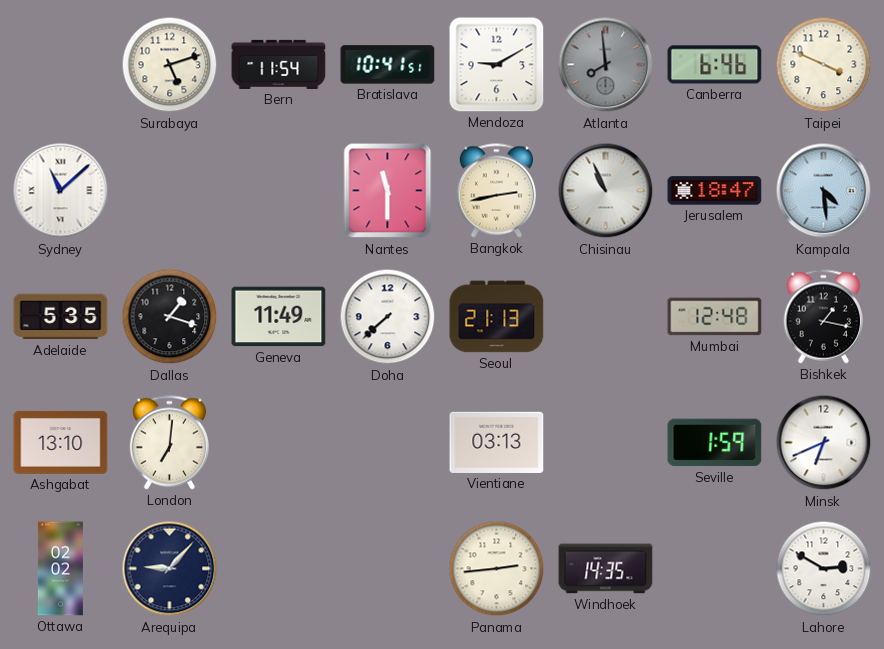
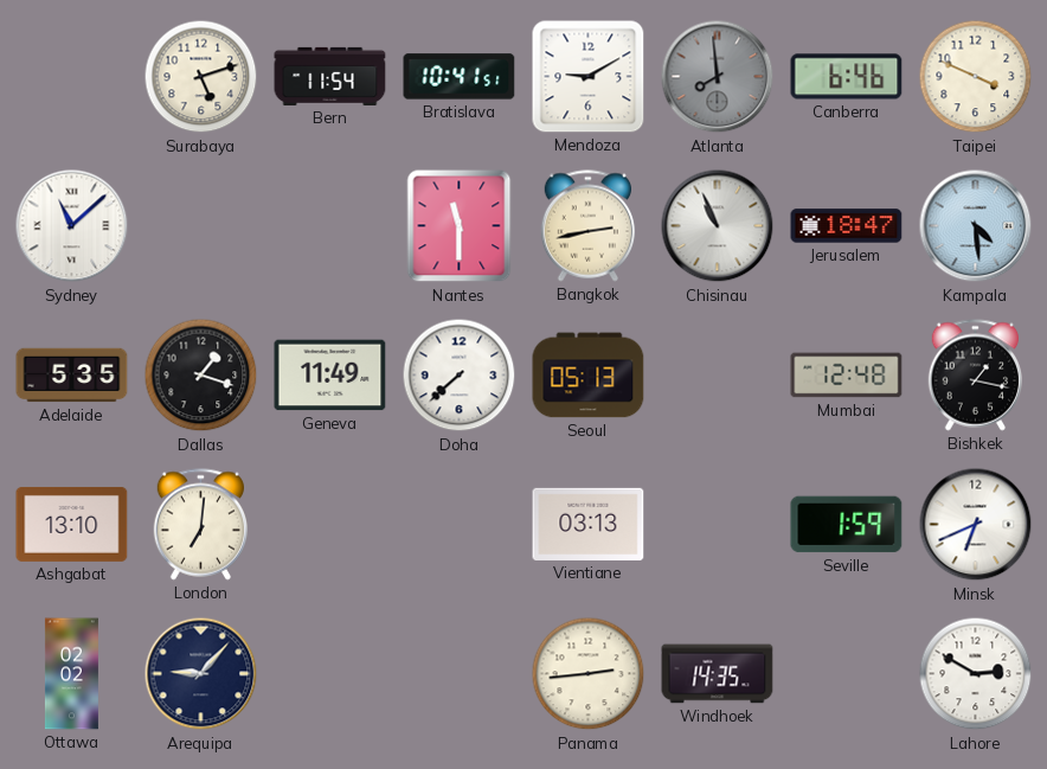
Seoul: 21:13 -> 05:13
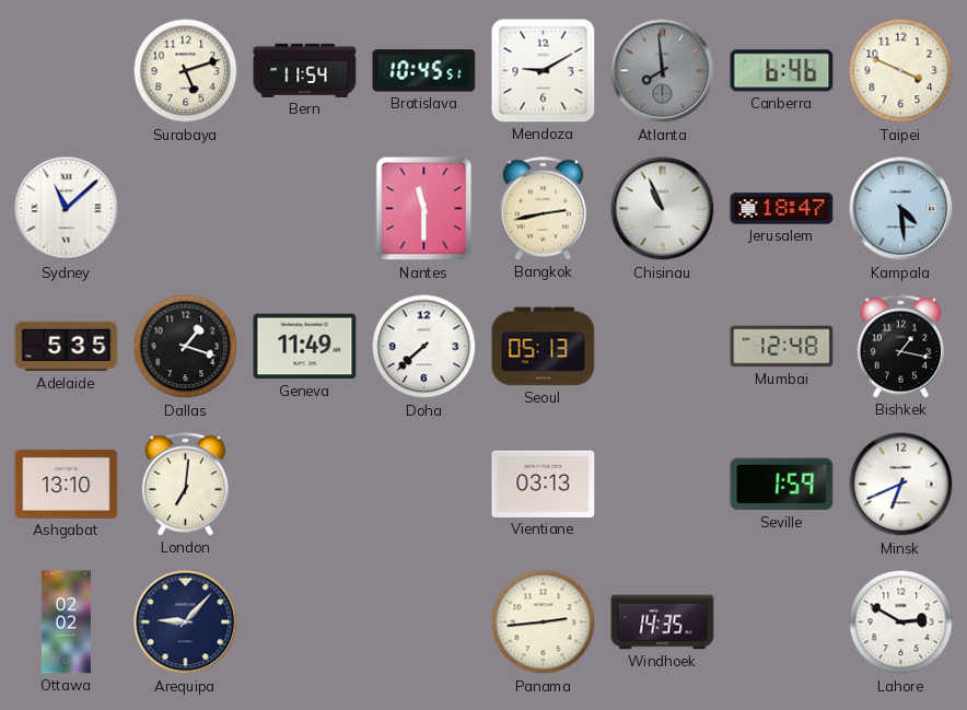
Bratislava: 10:41 -> 10:45
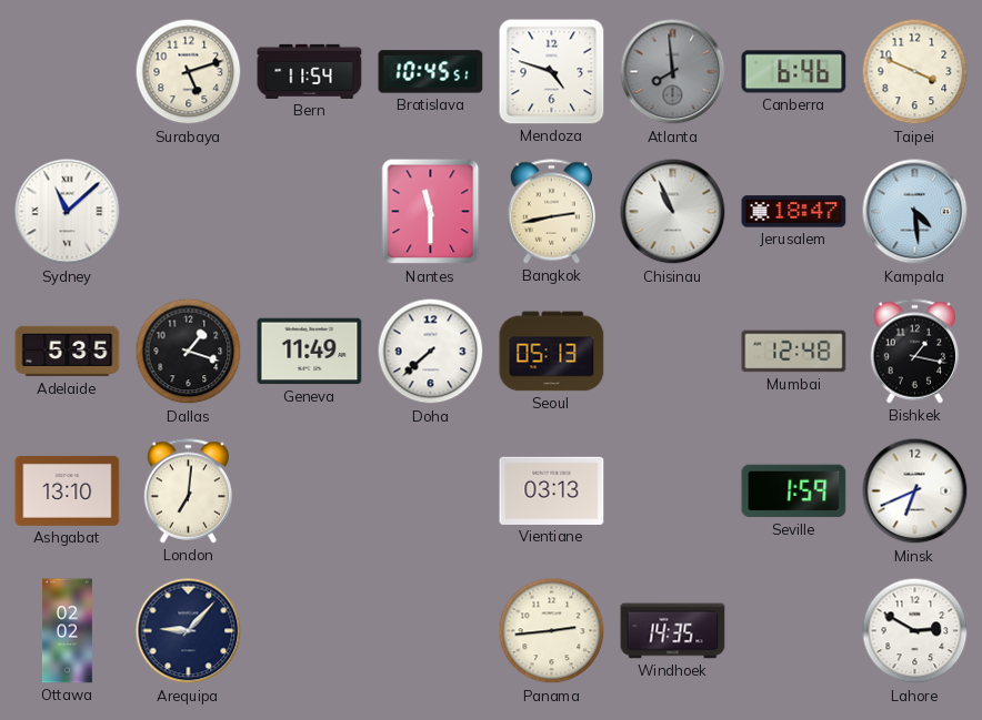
Mendoza: 9:10 -> 4:48
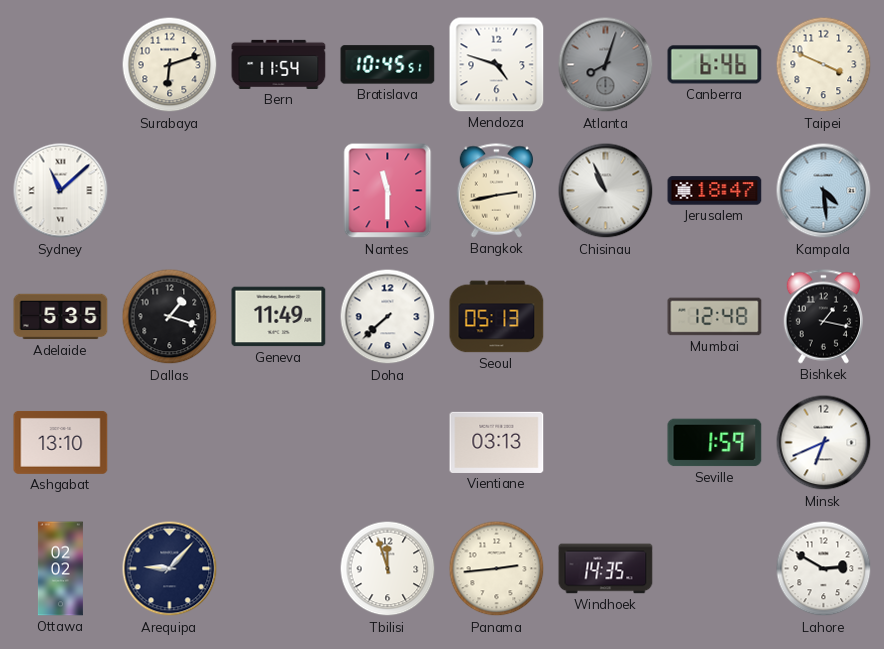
Surabaya: 5:12 -> 6:12
Atlanta: 7:59 -> 8:03
London: 7:01 -> none
Tbilisi: none -> 11:57
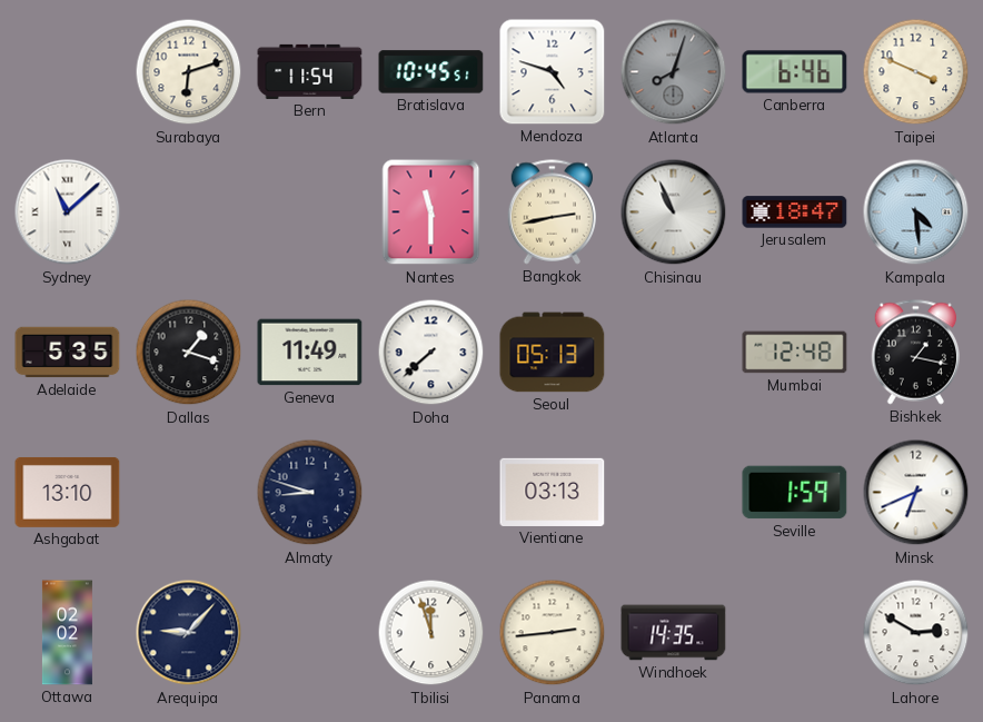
Almaty: none -> 8:48
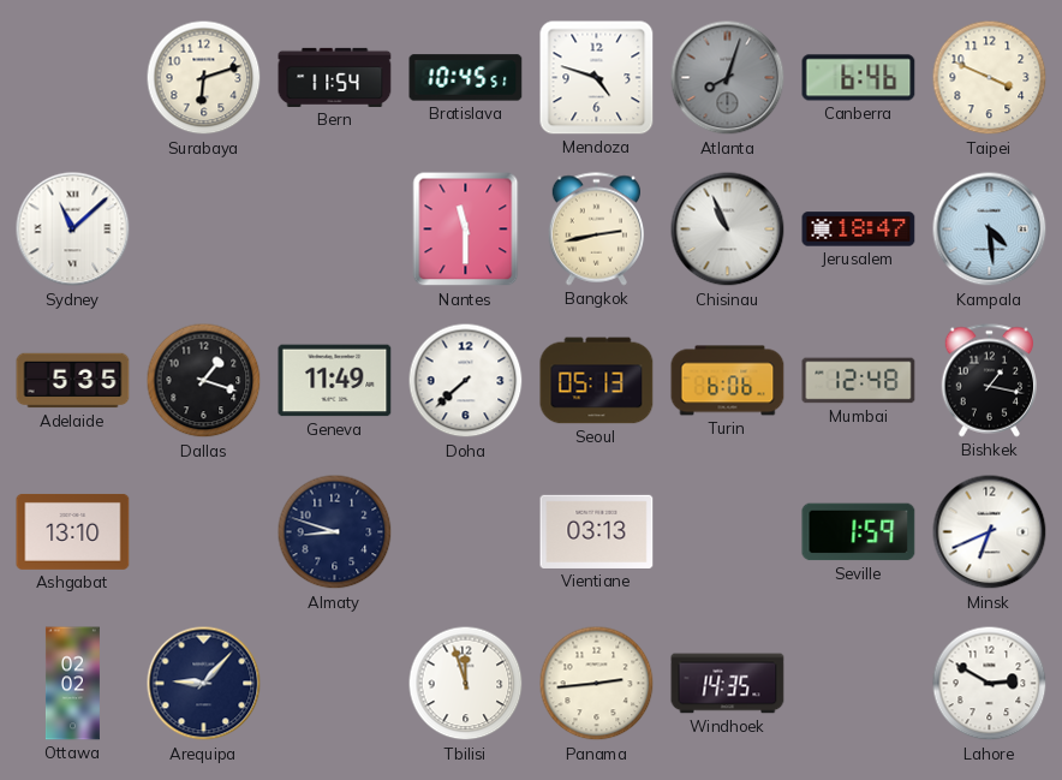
Turin: none -> 6:06
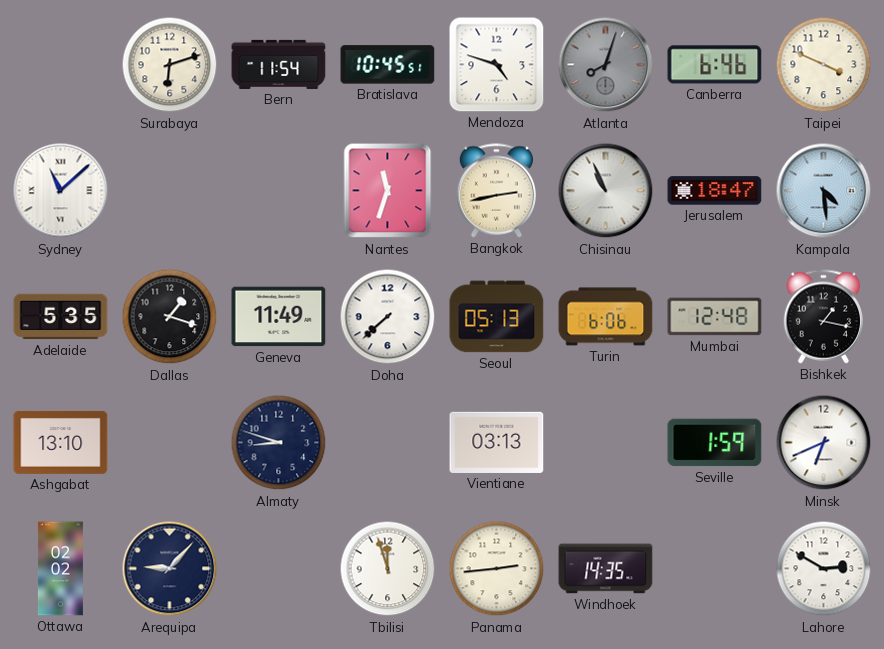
Nantes: 11:30 -> 11:33
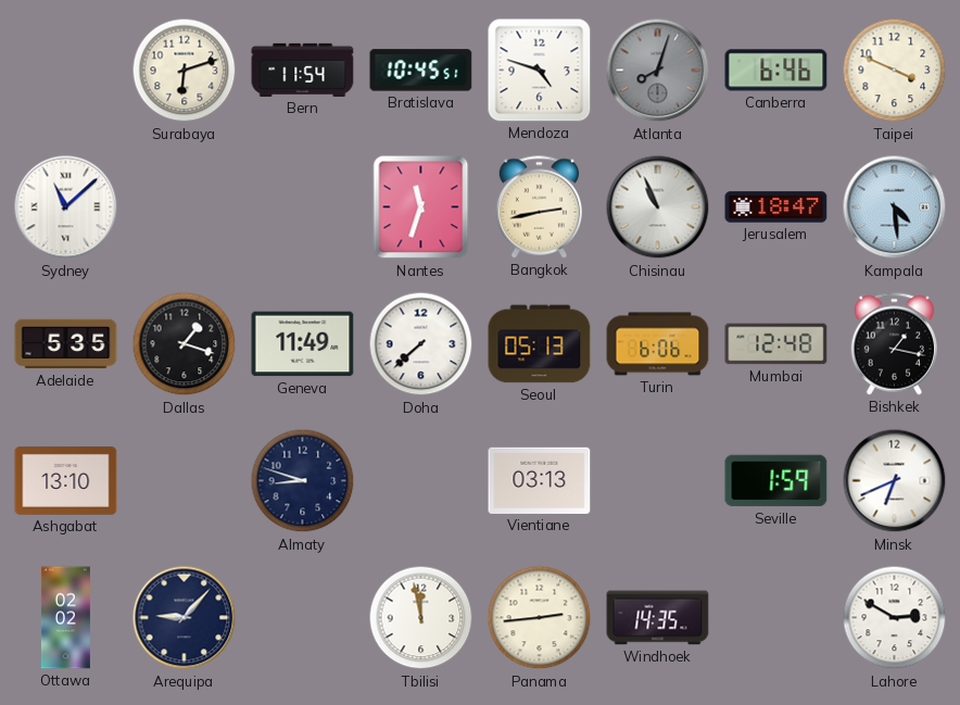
Tbilisi: 11:57 -> 11:58
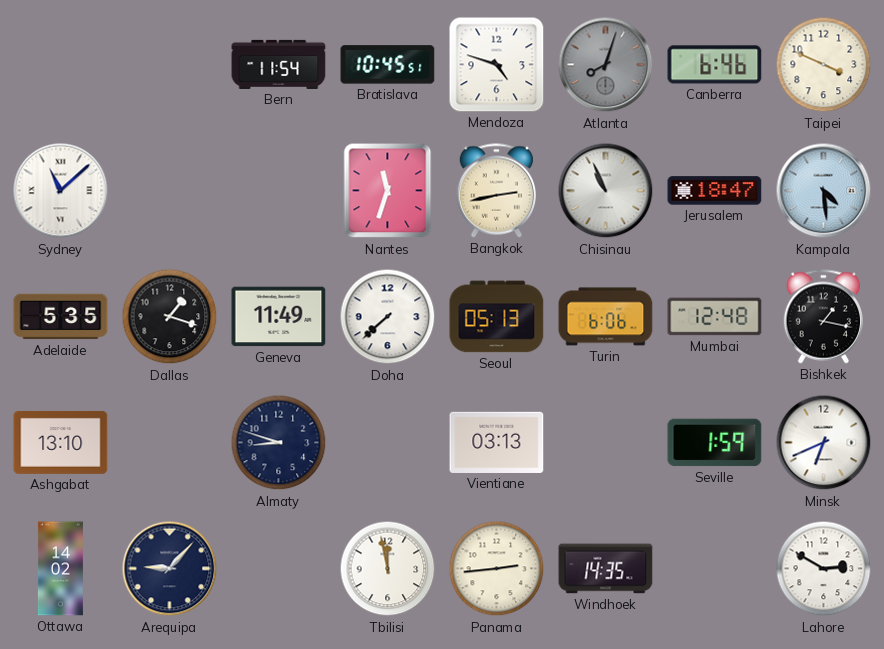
Surabaya: 6:12 -> none
Ottawa: 02:02 -> 14:02
